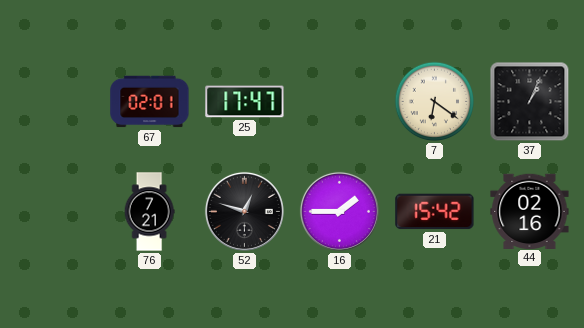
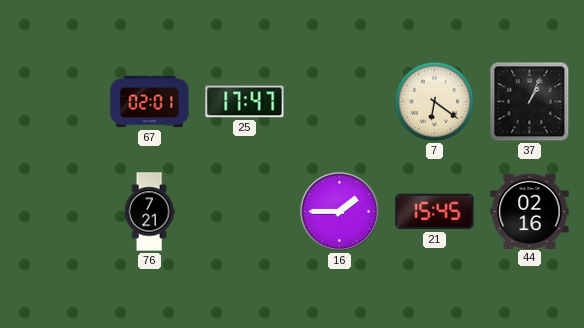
52: 12:48 -> none
21: 15:42 -> 15:45
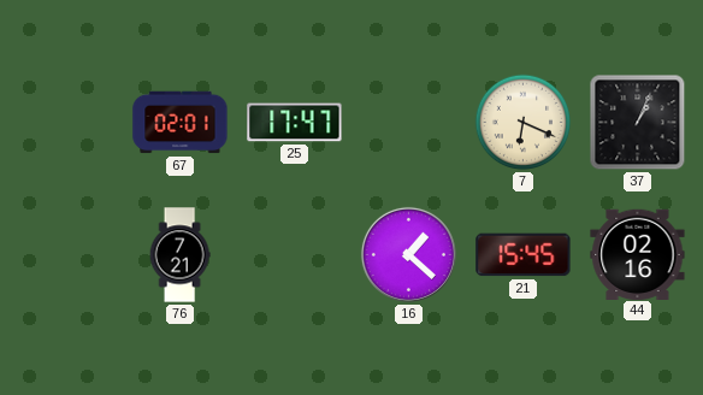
7: 6:21 -> 6:19
16: 1:45 -> 1:22
